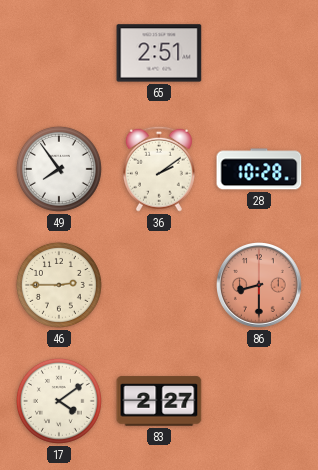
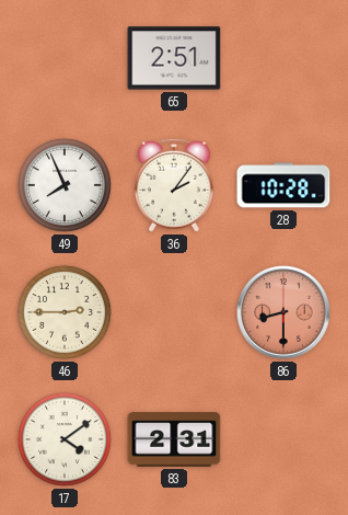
49: 7:54 -> 7:56
36: 2:09 -> 2:06
83: 2:27 -> 2:31
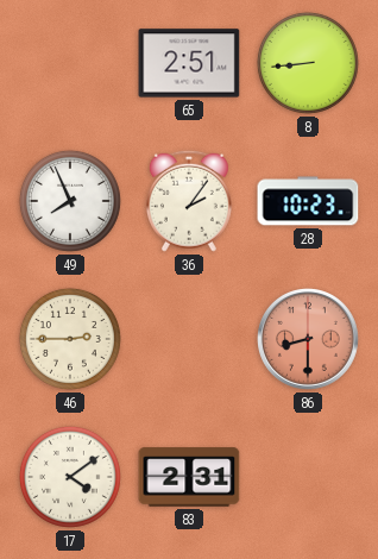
8: none -> 8:44
28: 10:28 -> 10:23
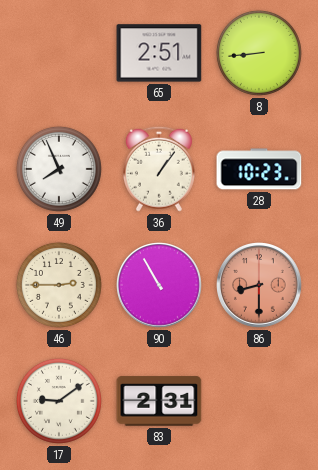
36: 2:06 -> 1:06
90: none -> 10:55
17: 4:09 -> 9:09
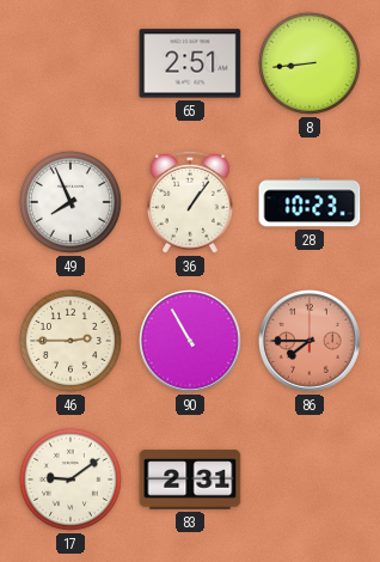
86: 8:30 -> 7:45
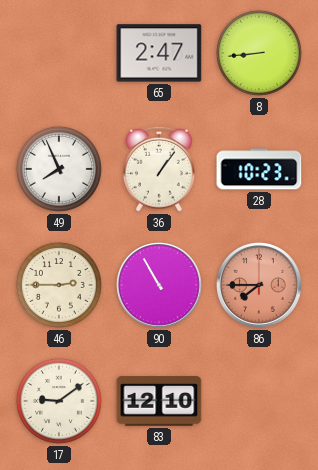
65: 2:51 -> 2:47
83: 2:31 -> 12:10
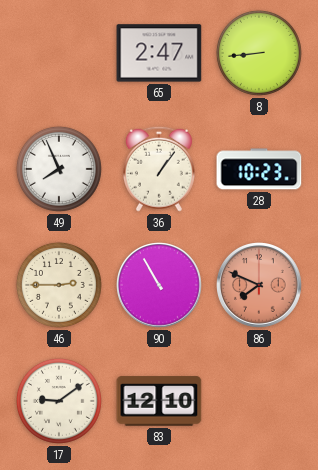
86: 7:45 -> 7:49
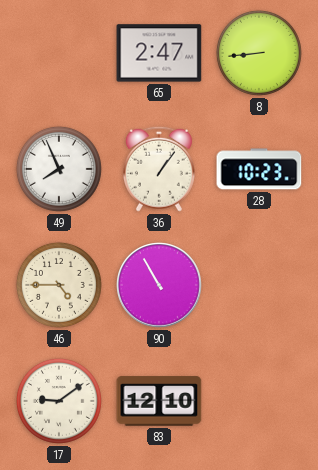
46: 2:45 -> 4:45
86: 7:49 -> none
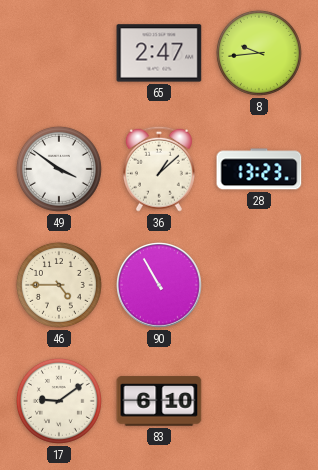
8: 8:44 -> 9:44
49: 7:56 -> 3:51
36: 1:06 -> 1:08
28: 10:23 -> 13:23
83: 12:10 -> 6:10
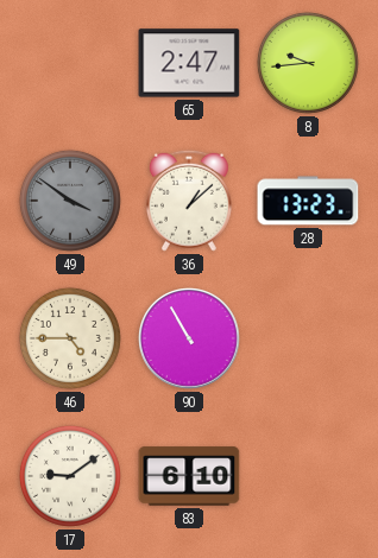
49 dial: white -> grey
